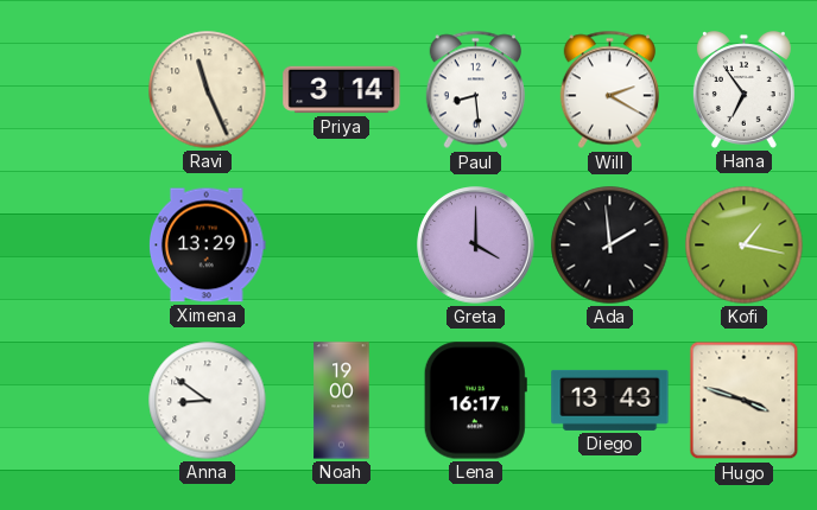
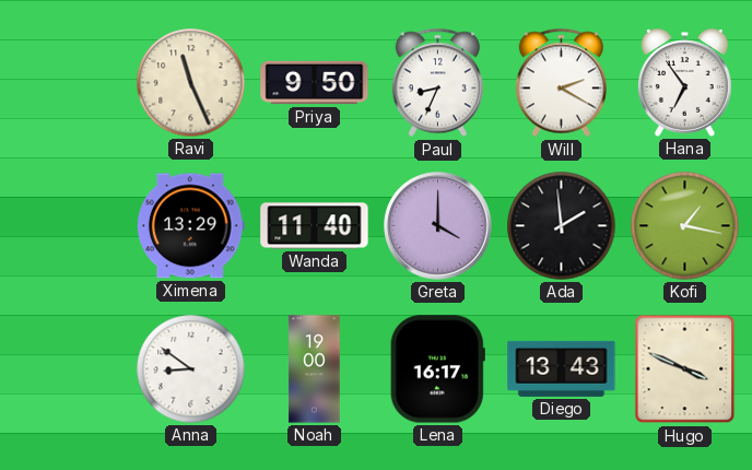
Priya: 3:14 -> 9:50
Paul: 8:29 -> 8:34
Wanda: none -> 11:40
Hugo: 3:48 -> 3:49
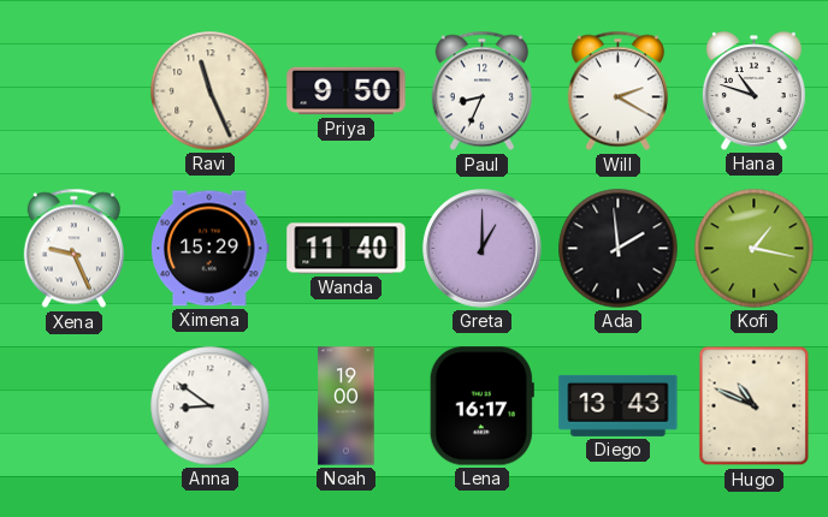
Hana: 6:54 -> 10:48
Xena: none -> 9:26
Ximena: 13:29 -> 15:29
Greta: 4:00 -> 1:00
Hugo: 3:49 -> 10:49
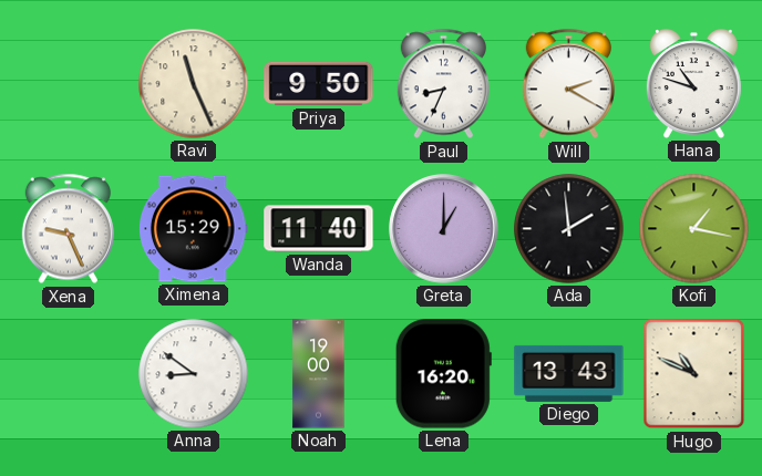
Lena: 16:17 -> 16:20
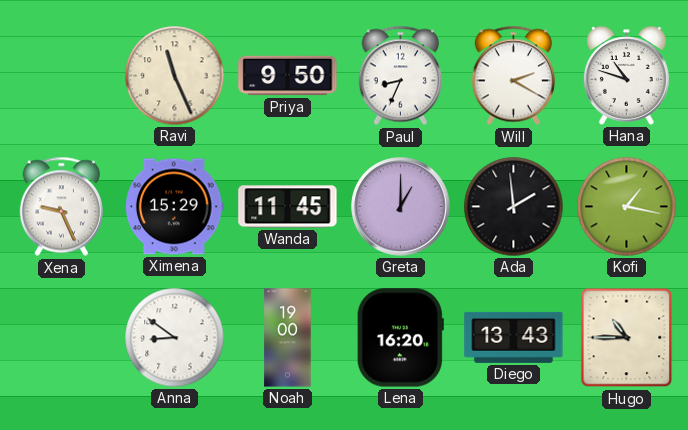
Wanda: 11:40 -> 11:45
Hugo: 10:49 -> 10:45
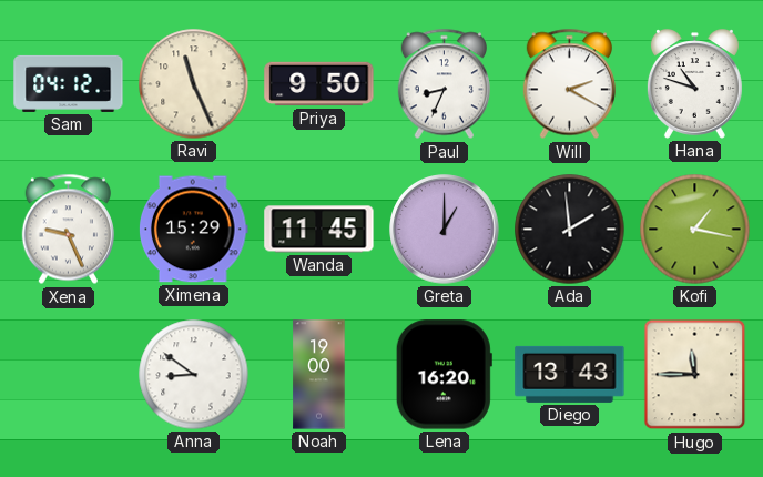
Sam: none -> 04:12
Hugo: 10:45 -> 11:45
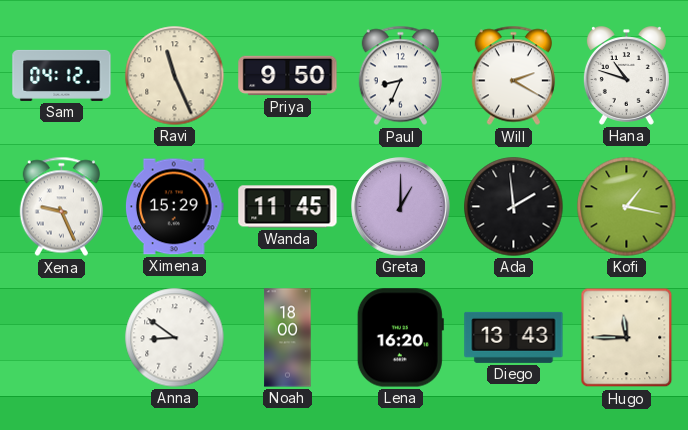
Noah: 19:00 -> 18:00
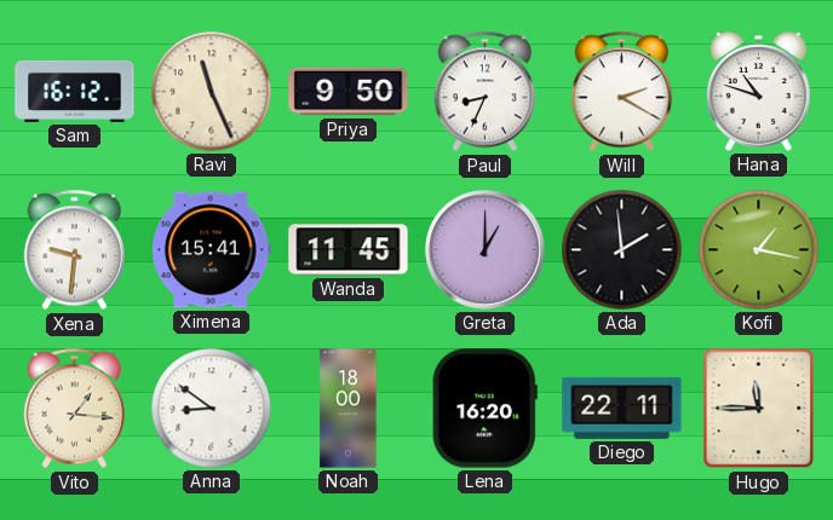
Sam: 04:12 -> 16:12
Xena: 9:26 -> 9:31
Ximena: 15:29 -> 15:41
Vito: none -> 1:16
Diego: 13:43 -> 22:11
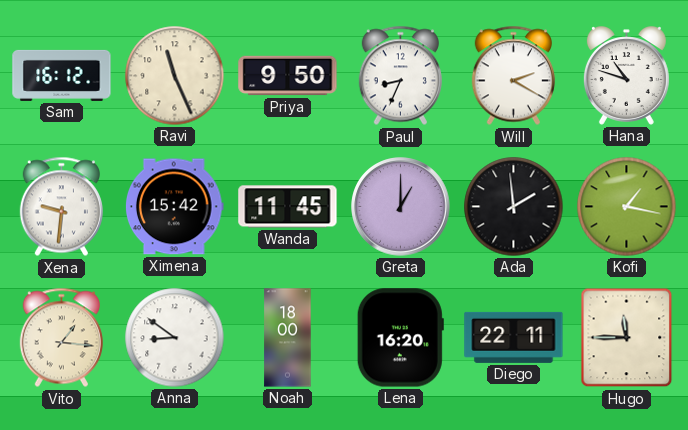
Ximena: 15:41 -> 15:42
